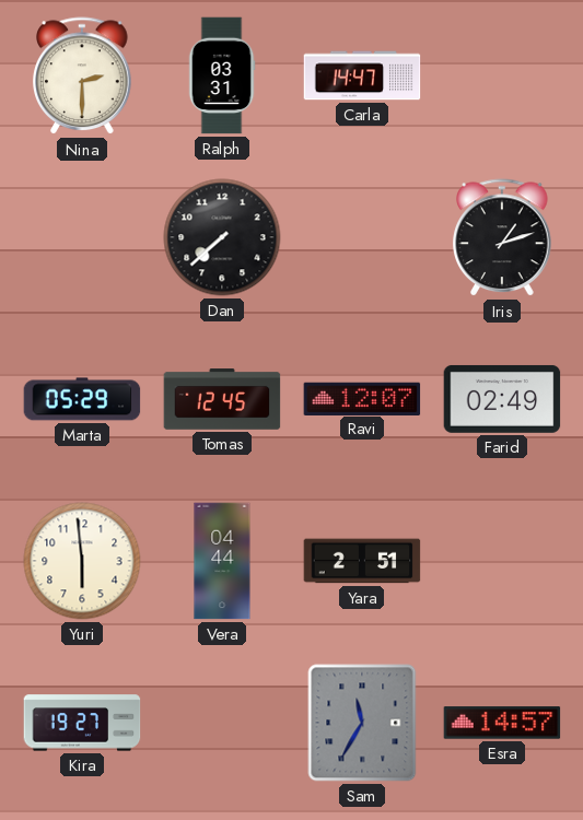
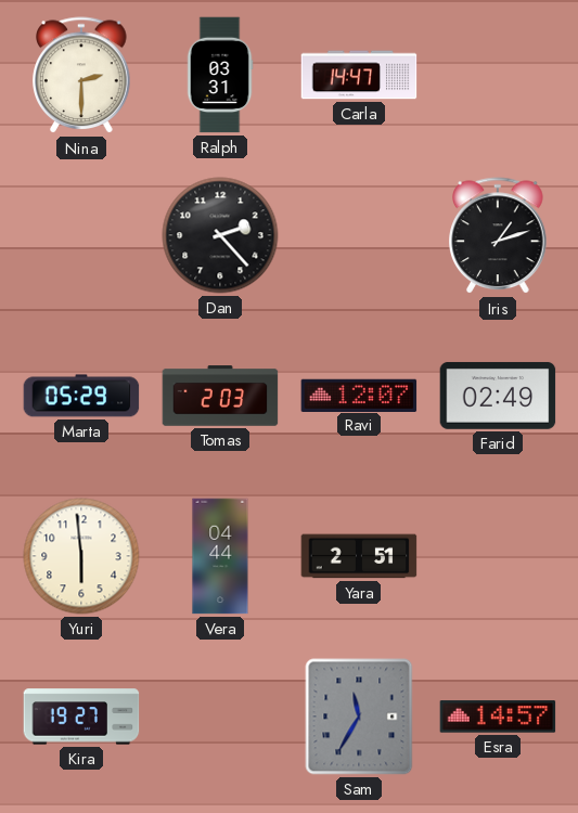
Dan: 7:38 -> 2:23
Tomas: 12:45 -> 2:03
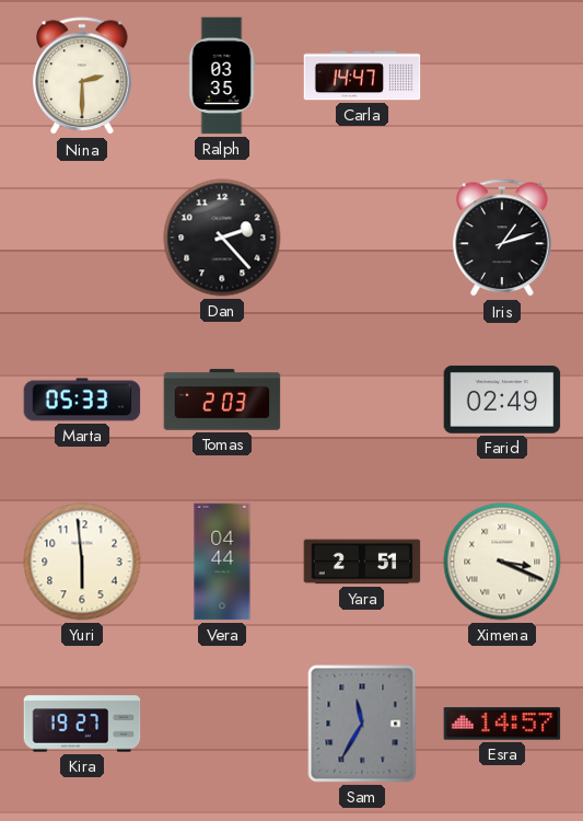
Ralph: 03:31 -> 03:35
Marta: 05:29 -> 05:33
Ravi: 12:07 -> none
Ximena: none -> 3:19
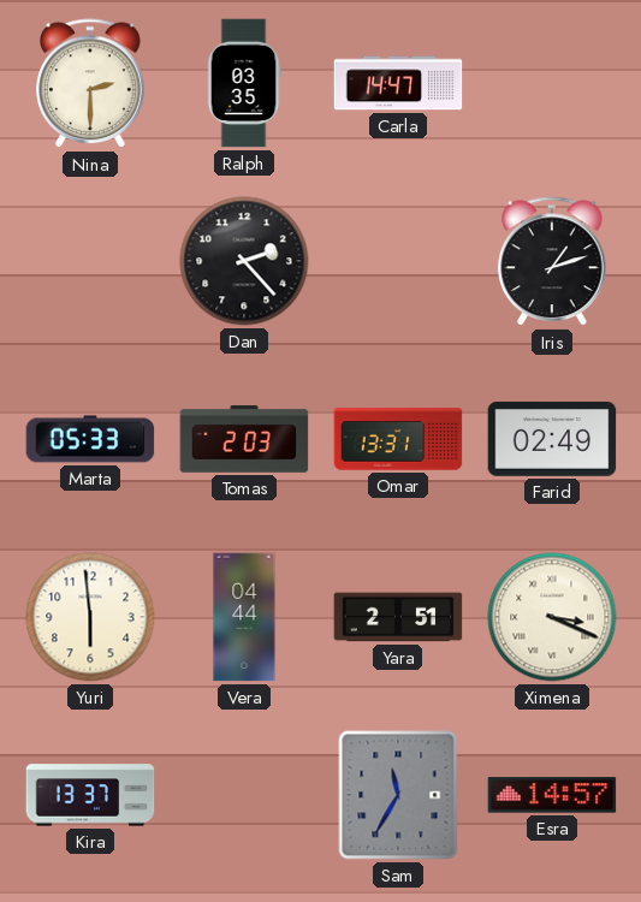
Omar: none -> 13:31
Kira: 19:27 -> 13:37
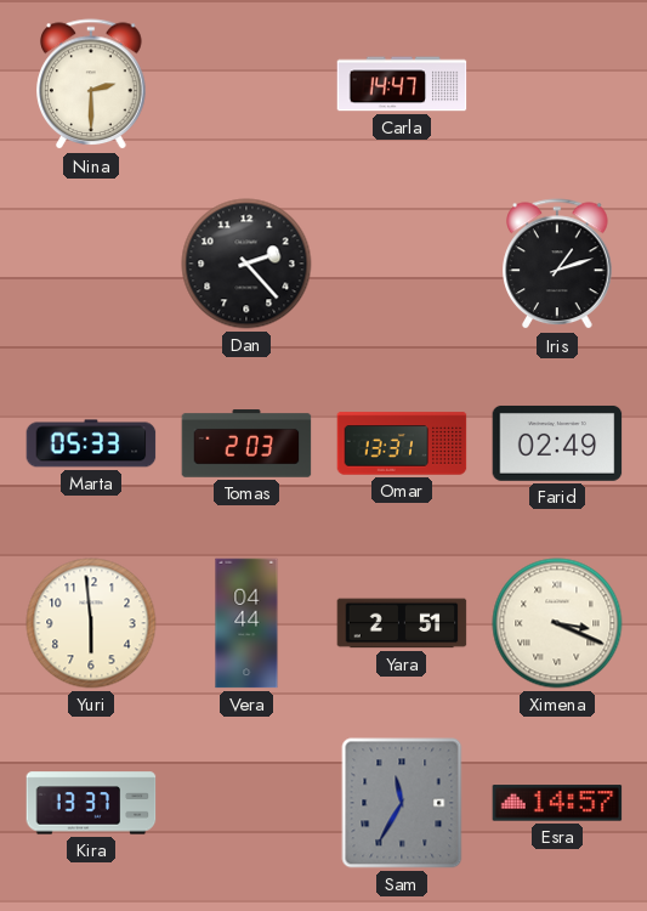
Ralph: 03:35 -> none
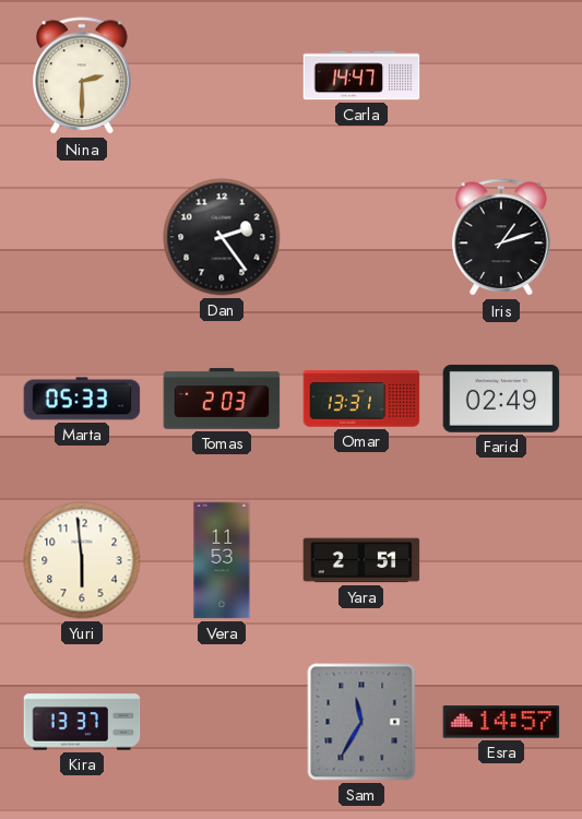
Dan: 2:23 -> 2:24
Vera: 04:44 -> 11:53
Ximena: 3:19 -> none
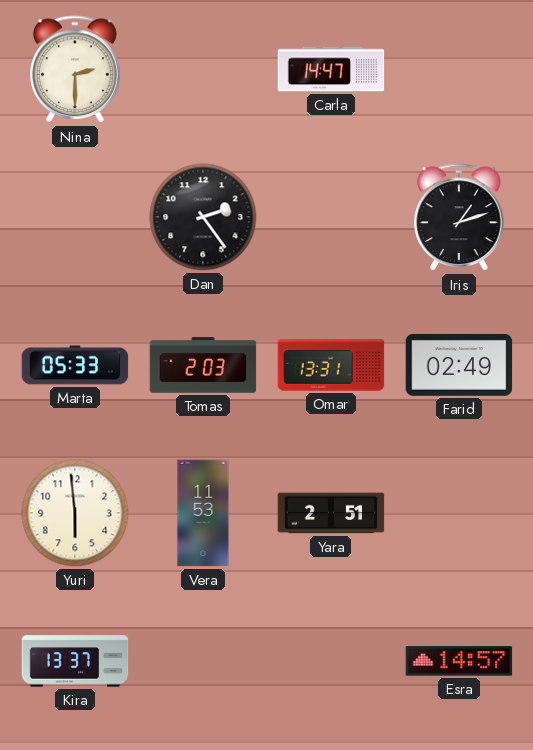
Sam: 11:35 -> none
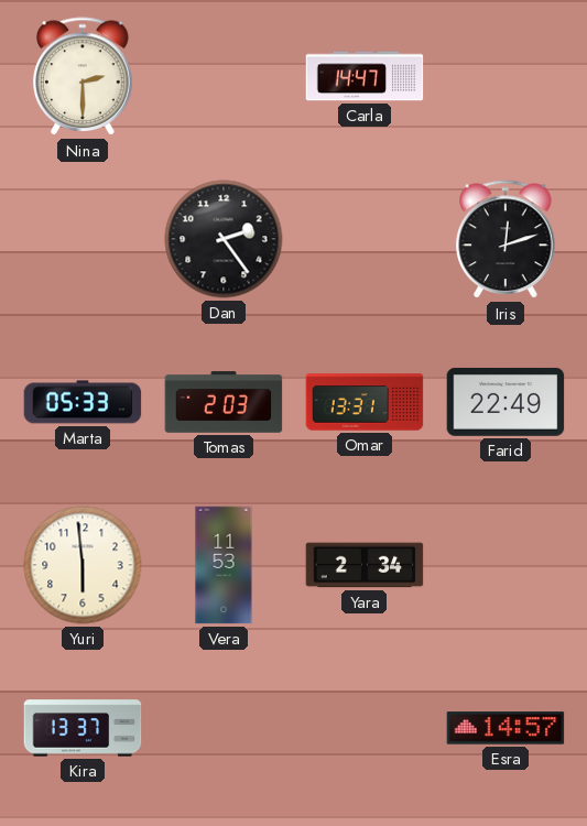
Iris: 1:12 -> 12:12
Farid: 02:49 -> 22:49
Yara: 2:51 -> 2:34
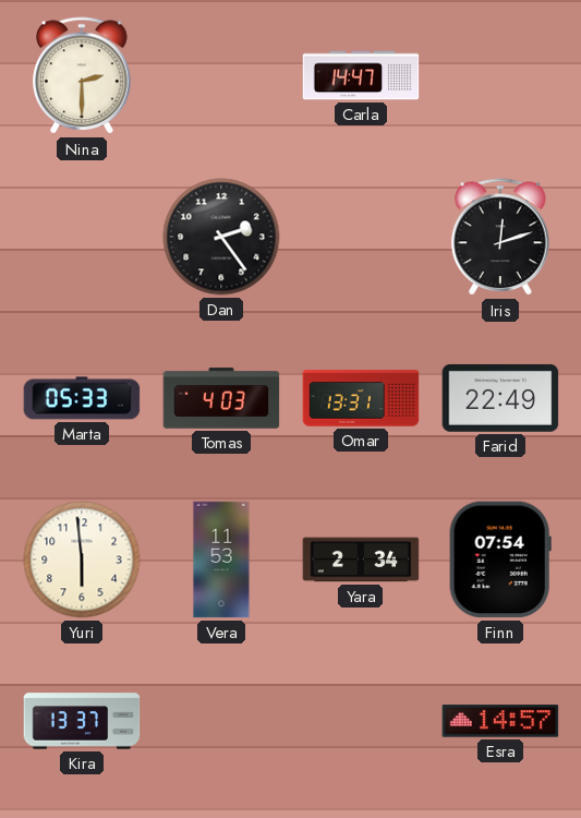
Tomas: 2:03 -> 4:03
Finn: none -> 07:54
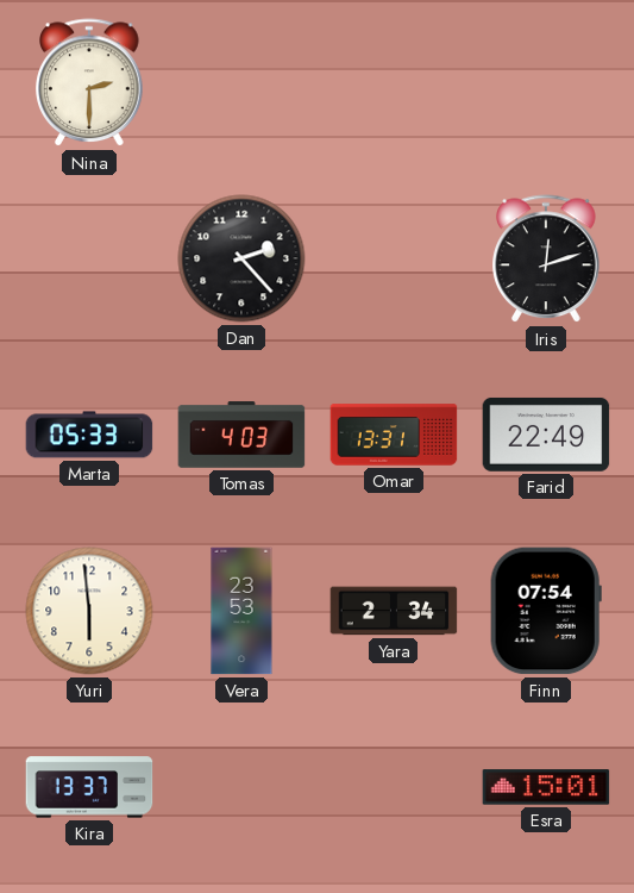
Carla: 14:47 -> none
Dan: 2:24 -> 2:23
Vera: 11:53 -> 23:53
Esra: 14:57 -> 15:01
